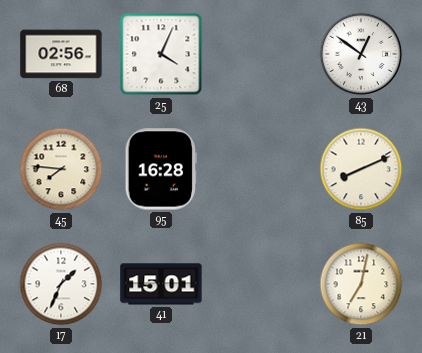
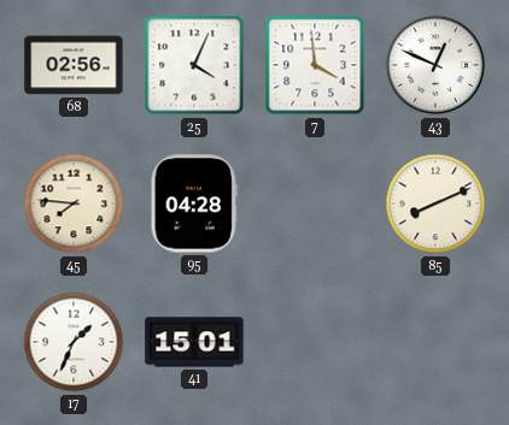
7: none -> 3:59
43: 12:51 -> 12:49
95: 16:28 -> 04:28
21: 7:02 -> none
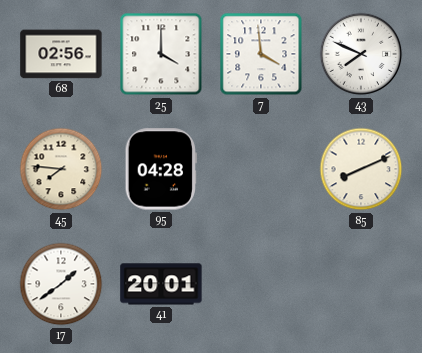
25: 4:04 -> 4:00
43: 12:49 -> 7:49
17: 1:34 -> 1:39
41: 15:01 -> 20:01
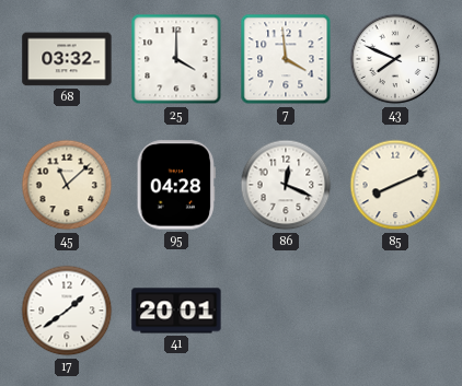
68: 02:56 -> 03:32
45: 7:46 -> 11:08
86: none -> 12:19
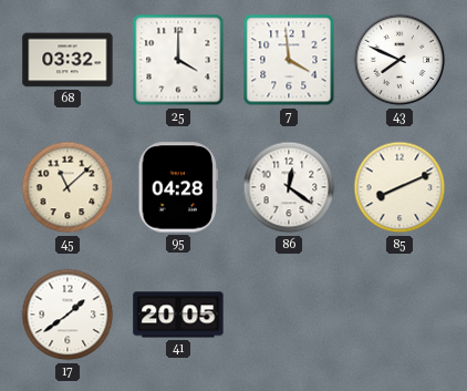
86: 12:19 -> 12:21
41: 20:01 -> 20:05
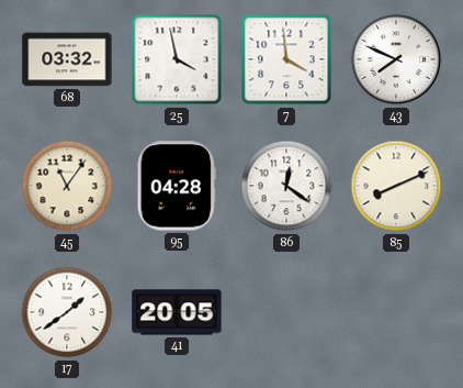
25: 4:00 -> 3:58
45: 11:08 -> 11:06
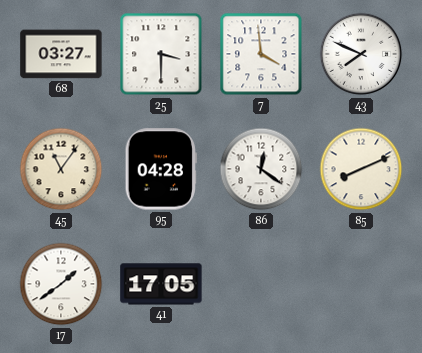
68: 03:32 -> 03:27
25: 3:58 -> 3:30
41: 20:05 -> 17:05
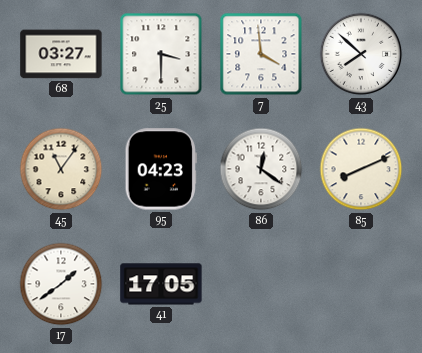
43: 7:49 -> 7:52
95: 04:28 -> 04:23
